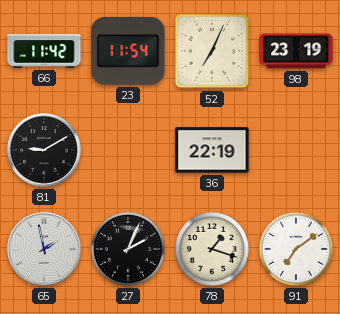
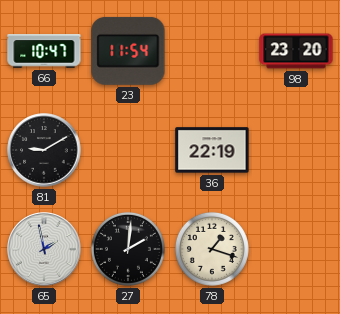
66: 11:42 -> 10:47
52: 7:04 -> none
98: 23:19 -> 23:20
27: 2:04 -> 2:01
91: 7:09 -> none
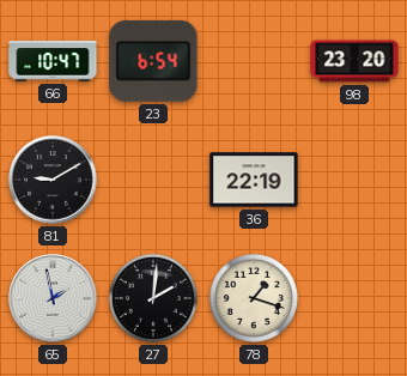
23: 11:54 -> 6:54
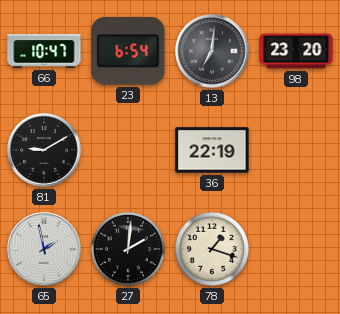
13: none -> 7:01
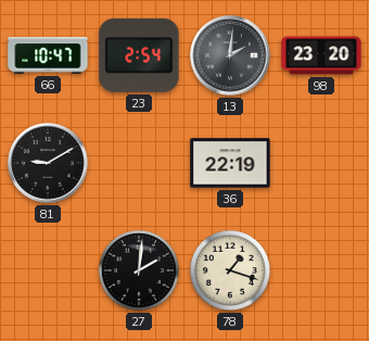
23: 6:54 -> 2:54
13: 7:01 -> 2:01
65: 1:58 -> none
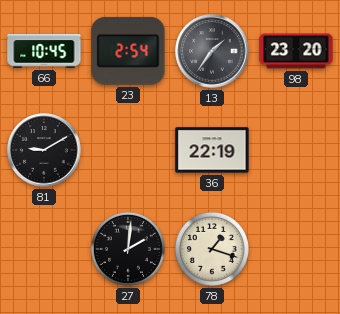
66: 10:47 -> 10:45
13: 2:01 -> 1:36
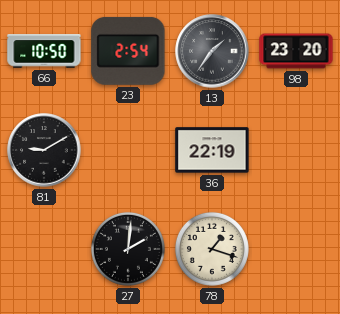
66: 10:45 -> 10:50
